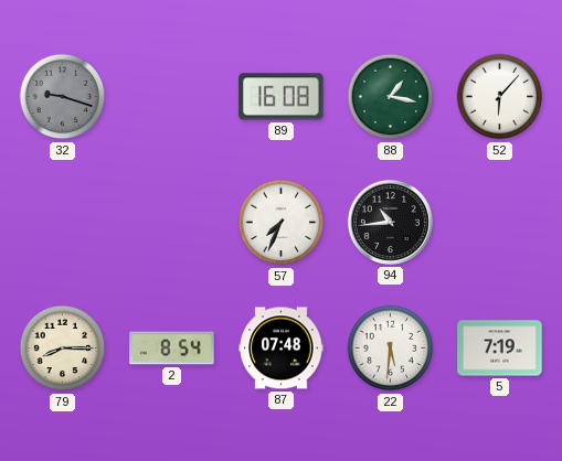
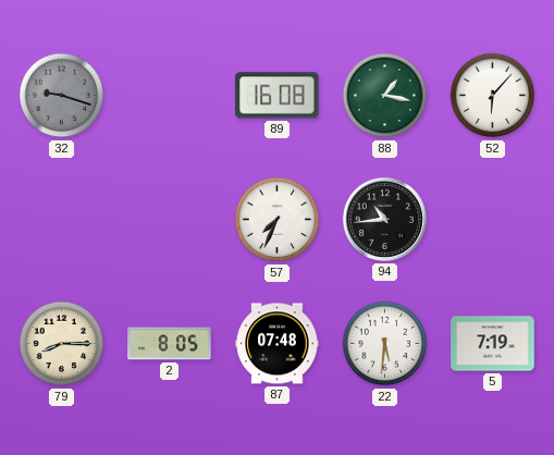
2: 8:54 -> 8:05
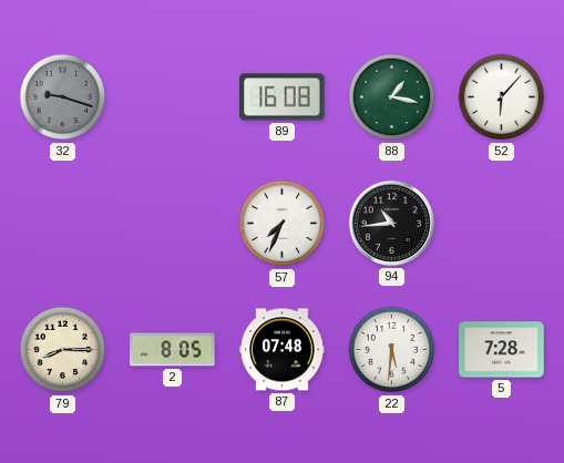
5: 7:19 -> 7:28
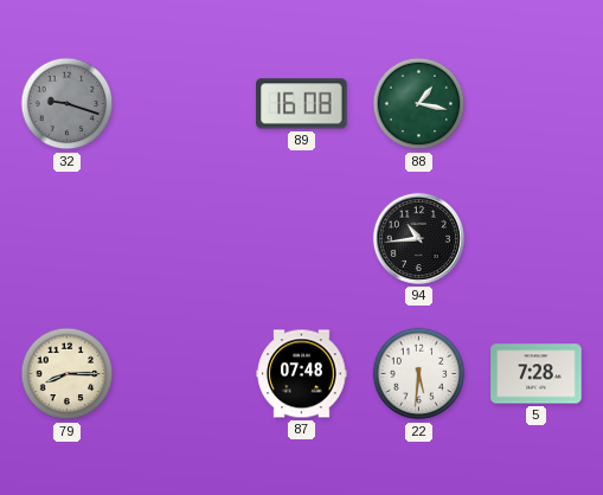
52: 6:07 -> none
57: 7:34 -> none
2: 8:05 -> none
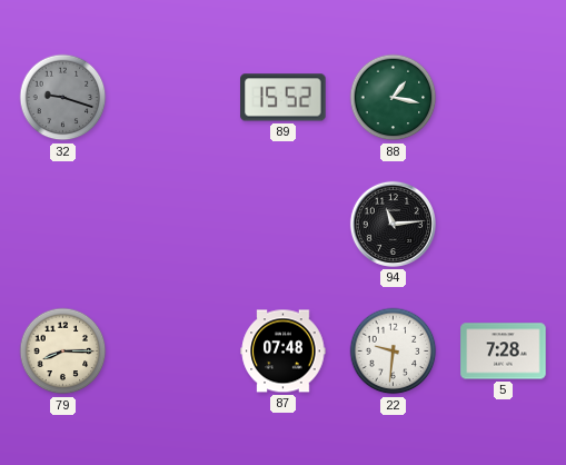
89: 16:08 -> 15:52
94: 10:44 -> 11:14
22: 5:31 -> 9:31
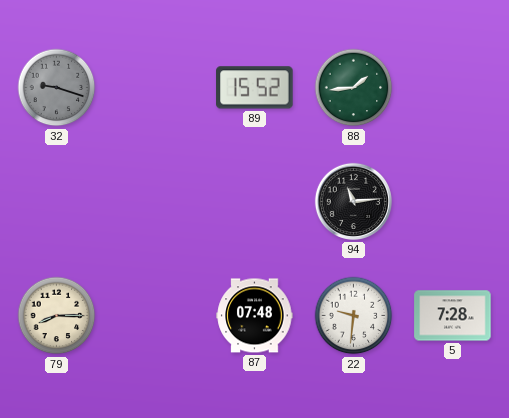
88: 1:17 -> 1:44
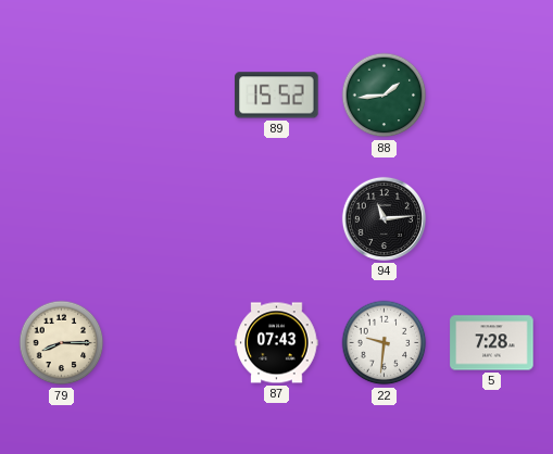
32: 9:18 -> none
87: 07:48 -> 07:43
